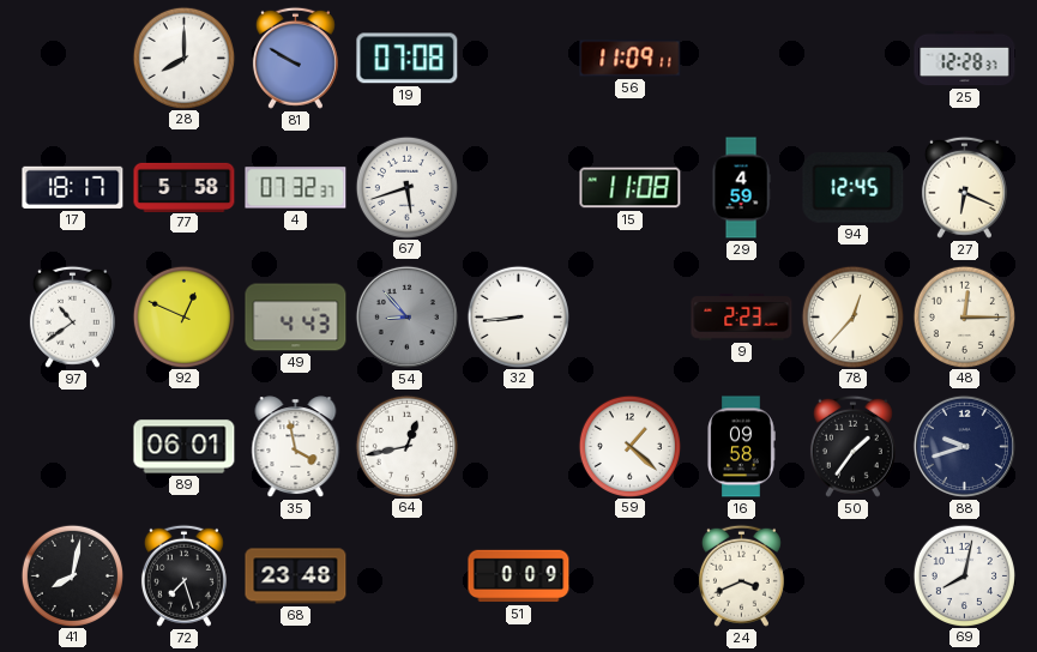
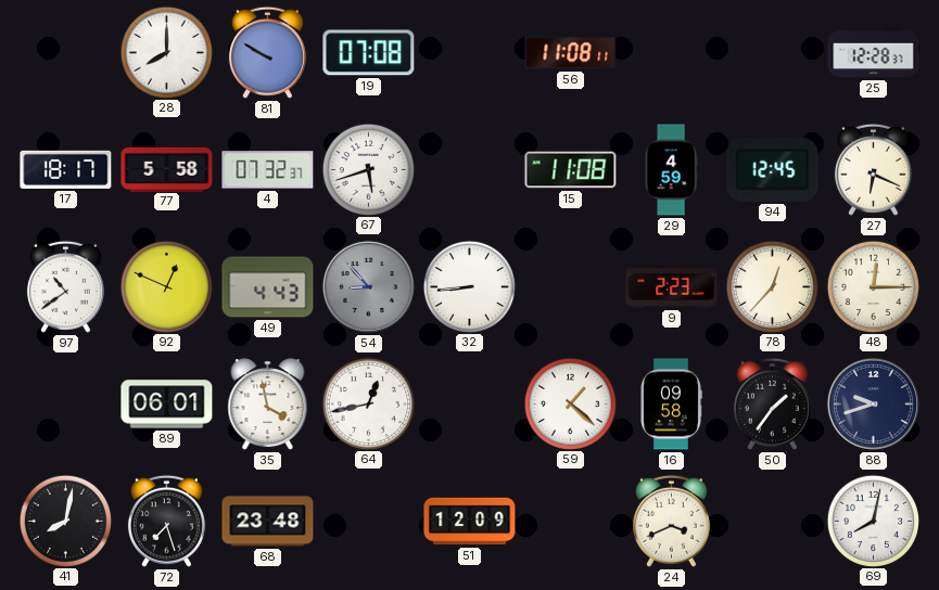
56: 11:09 -> 11:08
51: 0:09 -> 12:09
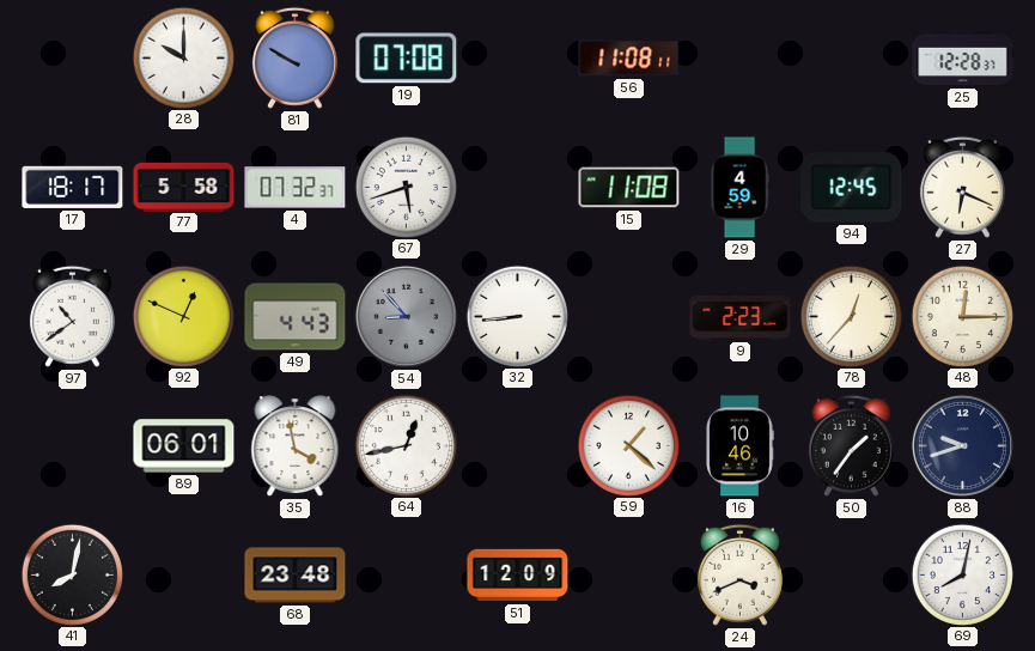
28: 8:00 -> 10:00
16: 09:58 -> 10:46
72: 7:27 -> none
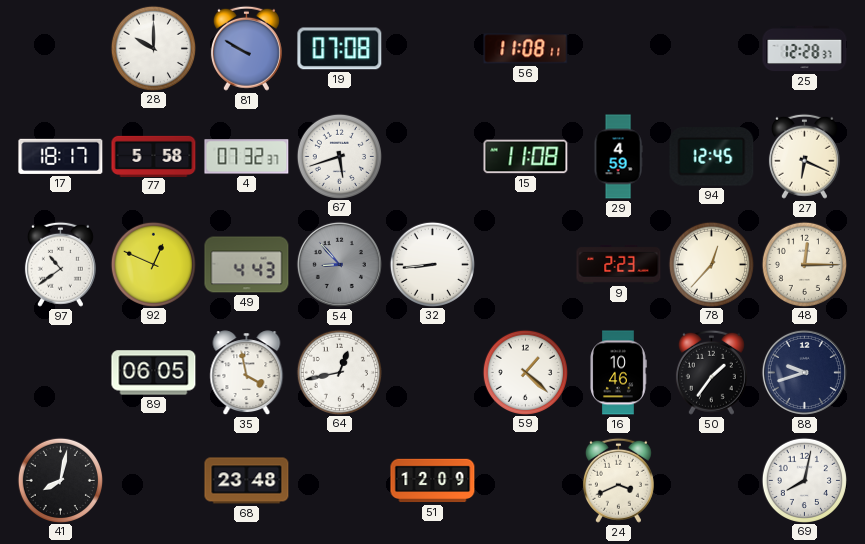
89: 06:01 -> 06:05
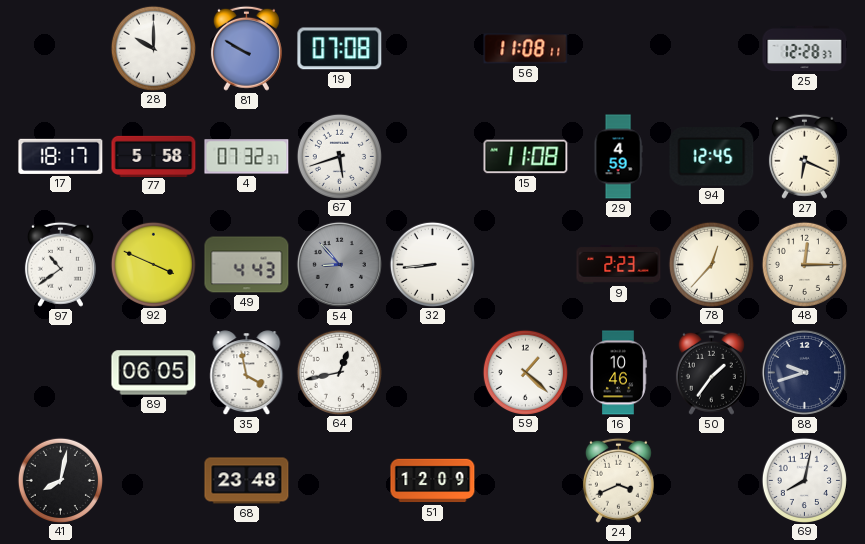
92: 12:49 -> 3:49
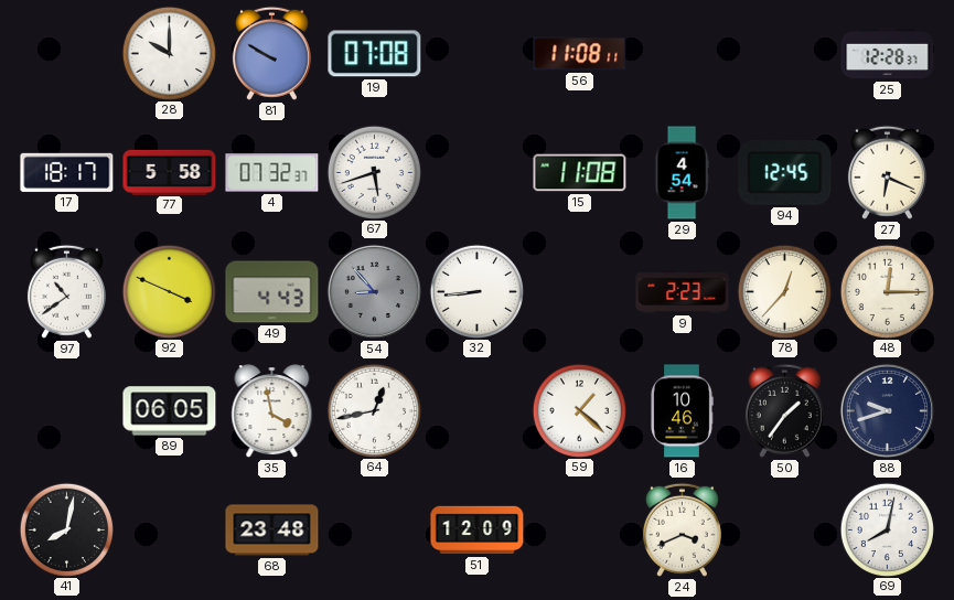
29: 4:59 -> 4:54
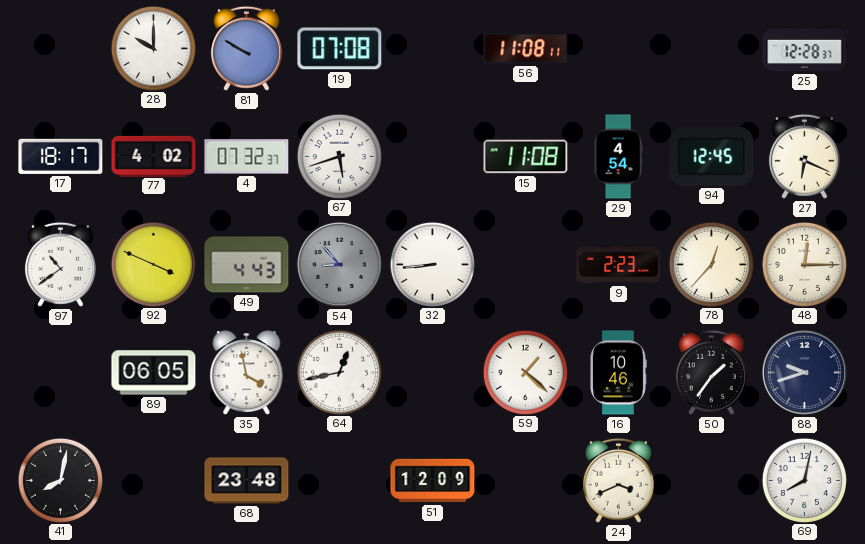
77: 5:58 -> 4:02
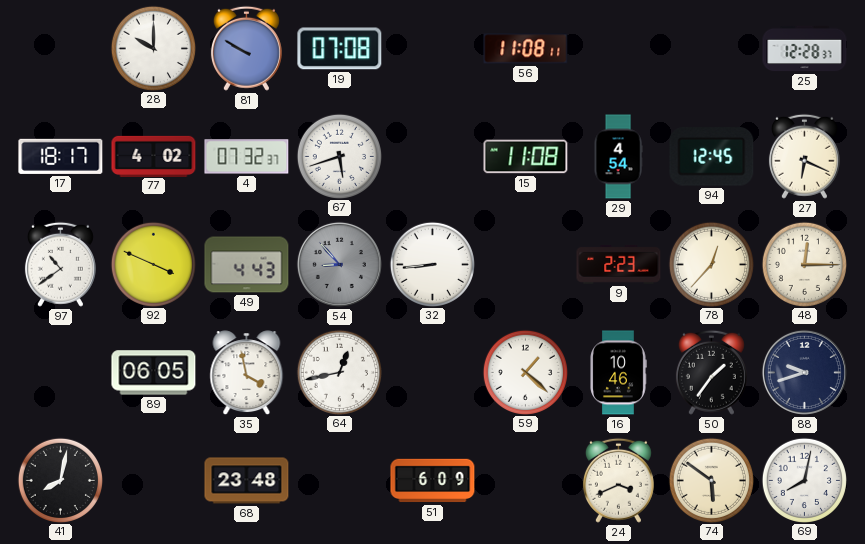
51: 12:09 -> 6:09
74: none -> 5:51
